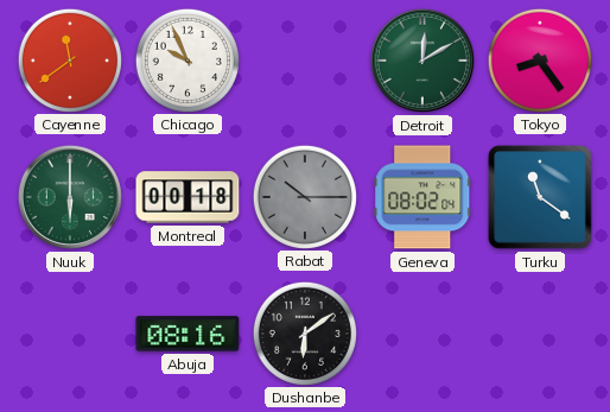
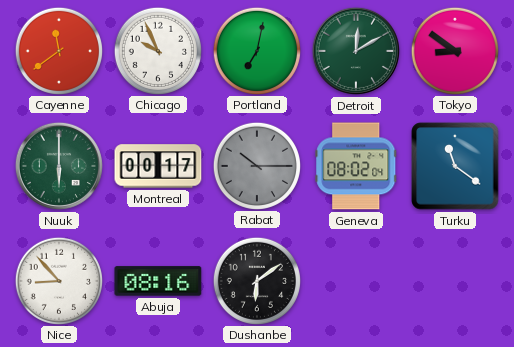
Portland: none -> 7:02
Tokyo: 8:24 -> 8:51
Montreal: 00:18 -> 00:17
Nice: none -> 8:53
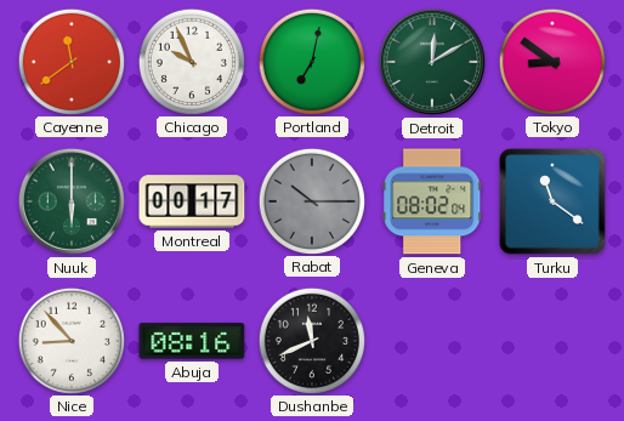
Dushanbe: 6:09 -> 11:41
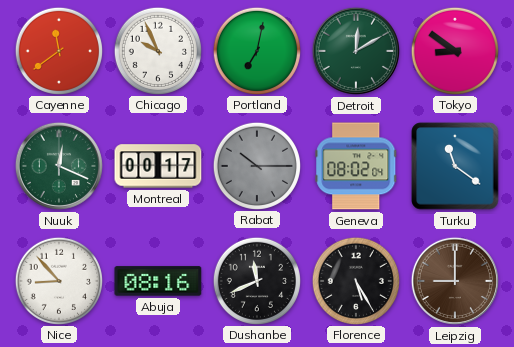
Nuuk: 6:00 -> 12:19
Florence: none -> 5:25
Leipzig: none -> 9:00
